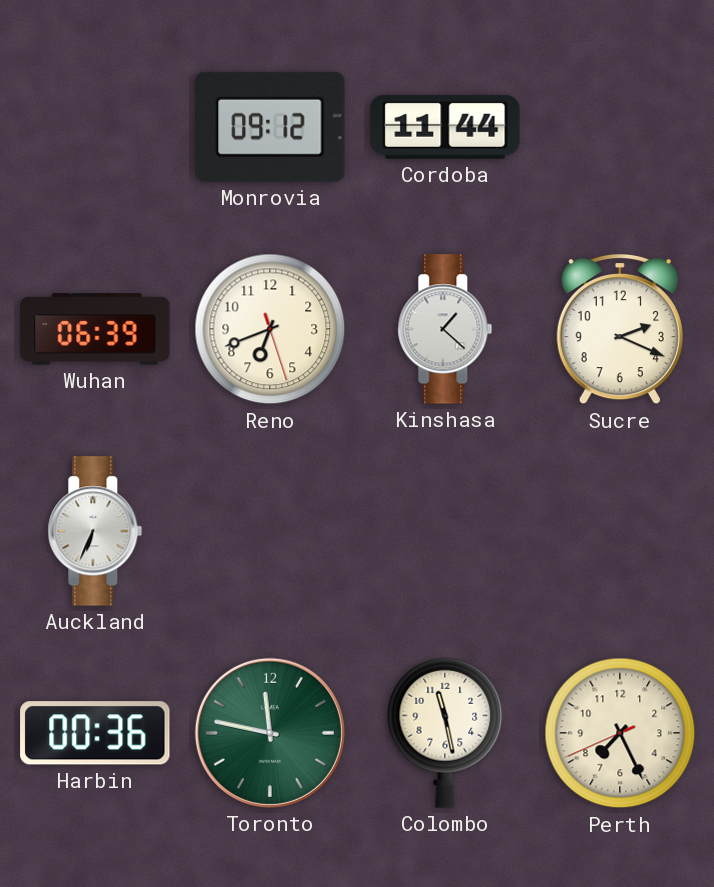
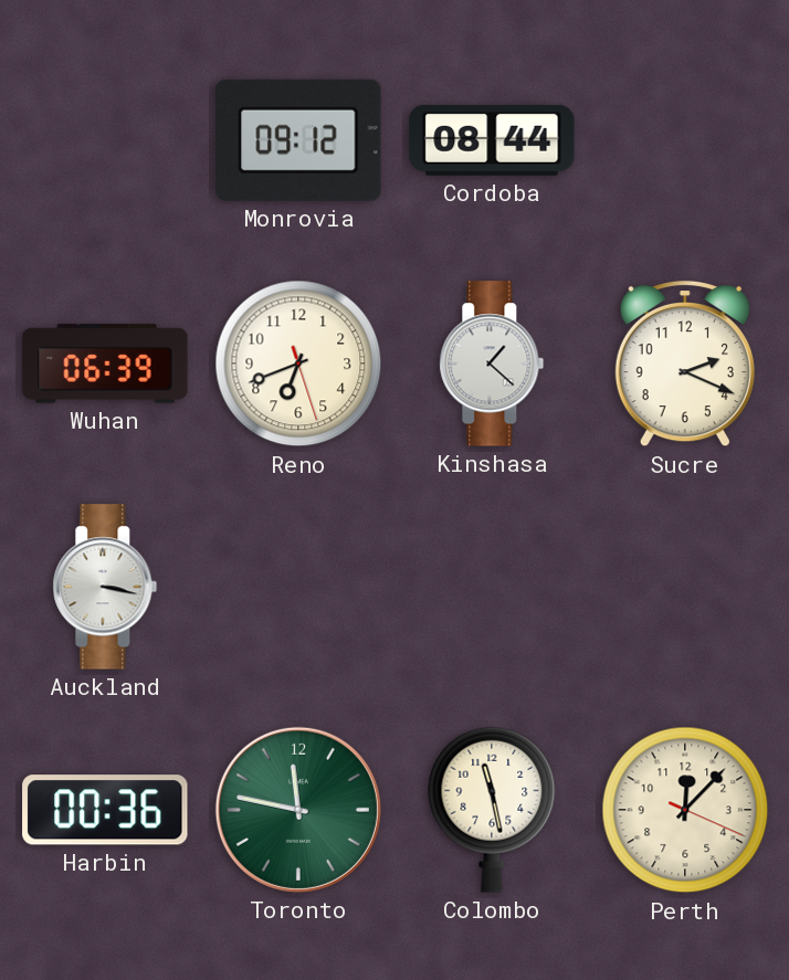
Cordoba: 11:44 -> 08:44
Auckland: 6:34 -> 3:17
Perth: 7:25 -> 12:07
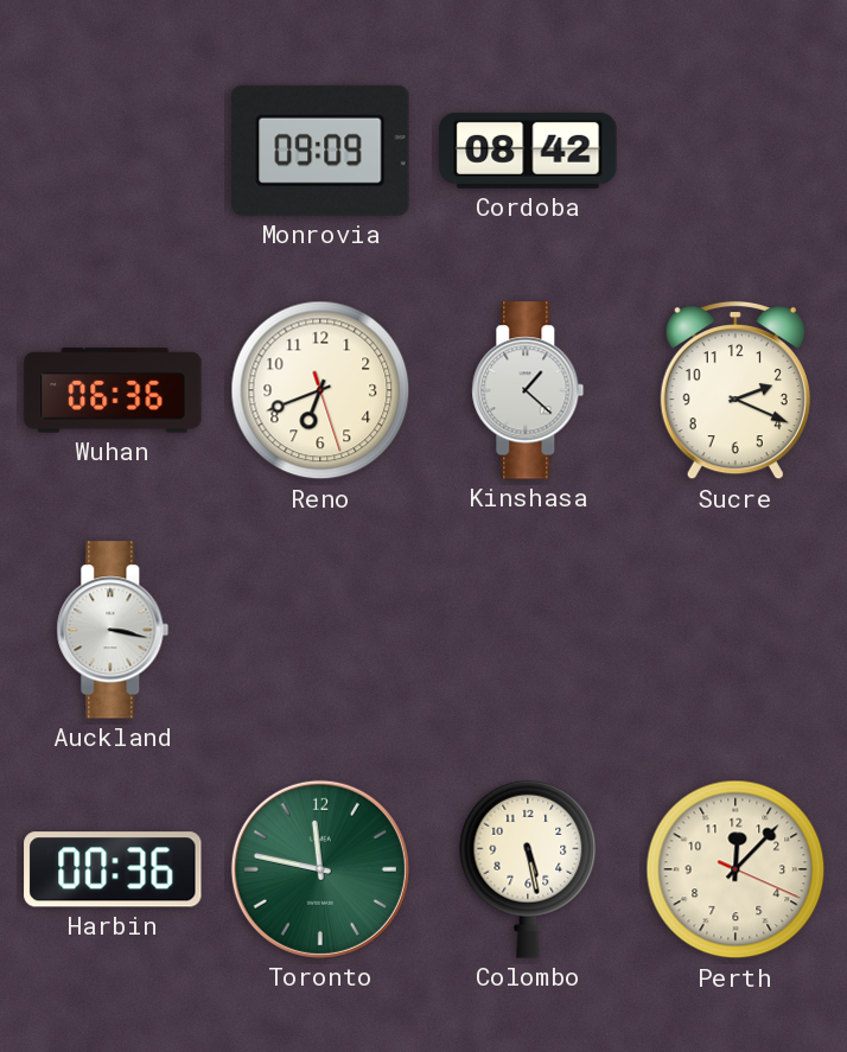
Monrovia: 09:12 -> 09:09
Cordoba: 08:44 -> 08:42
Wuhan: 06:39 -> 06:36
Colombo: 11:28 -> 5:28
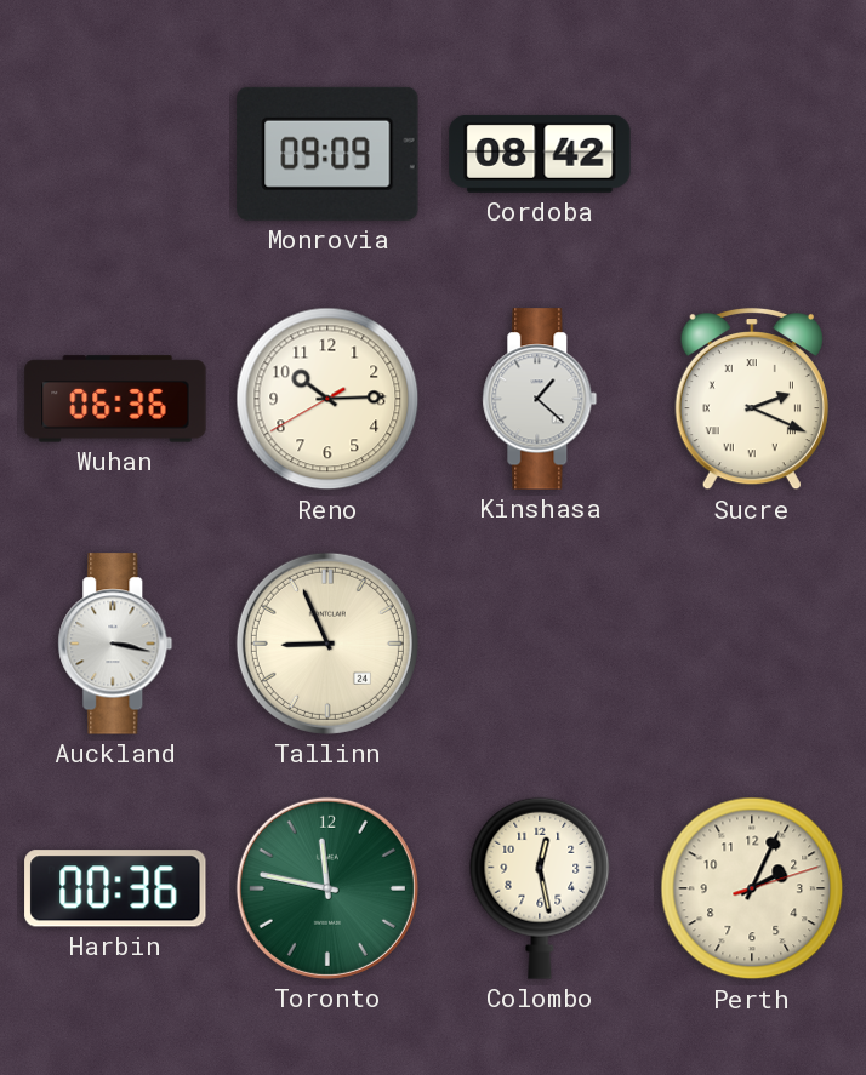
Reno: 6:41 -> 10:14
Sucre numerals: Arabic -> Roman
Tallinn: none -> 8:56
Colombo: 5:28 -> 12:28
Perth: 12:07 -> 2:04
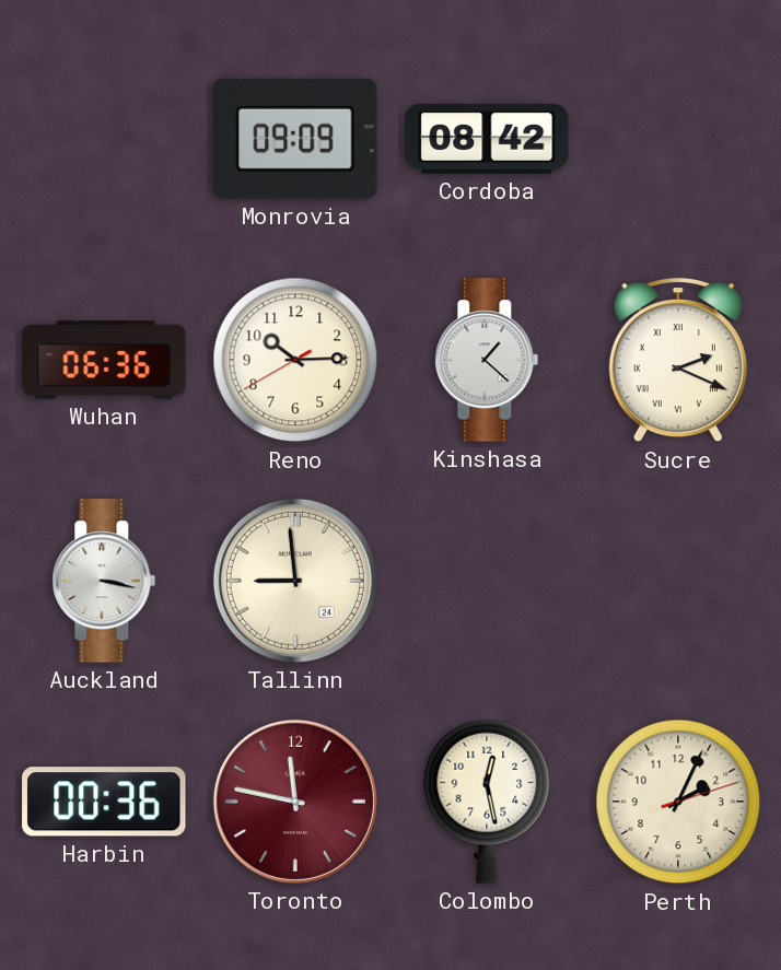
Tallinn: 8:56 -> 8:59
Toronto dial: green -> burgundy
